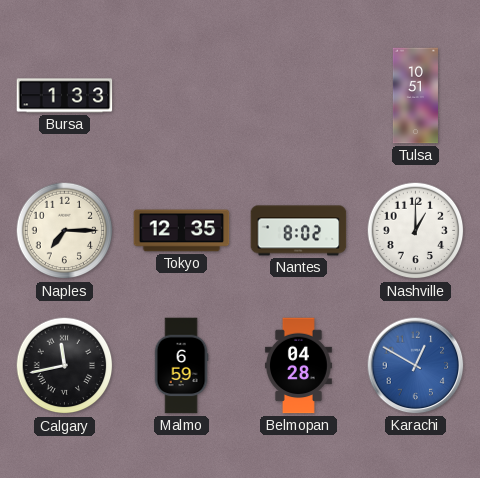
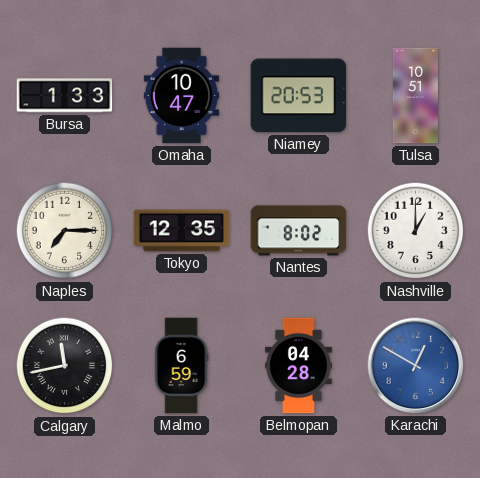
Omaha: none -> 10:47
Niamey: none -> 20:53
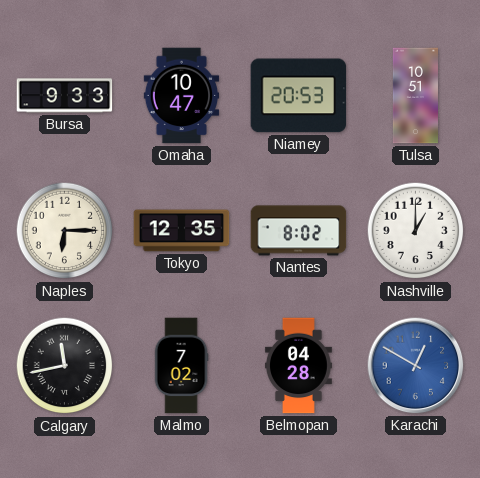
Bursa: 1:33 -> 9:33
Naples: 7:15 -> 6:15
Malmo: 6:59 -> 7:02
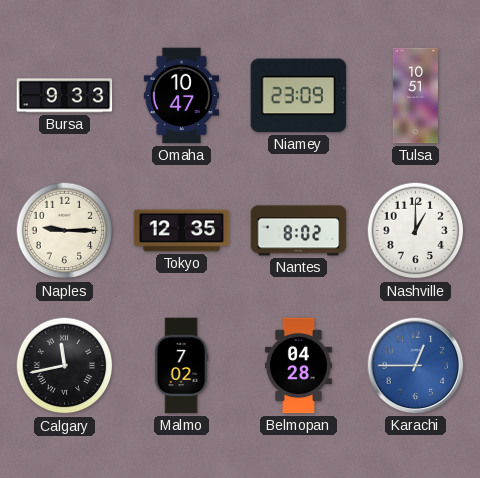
Niamey: 20:53 -> 23:09
Naples: 6:15 -> 9:15
Karachi: 12:50 -> 12:45
